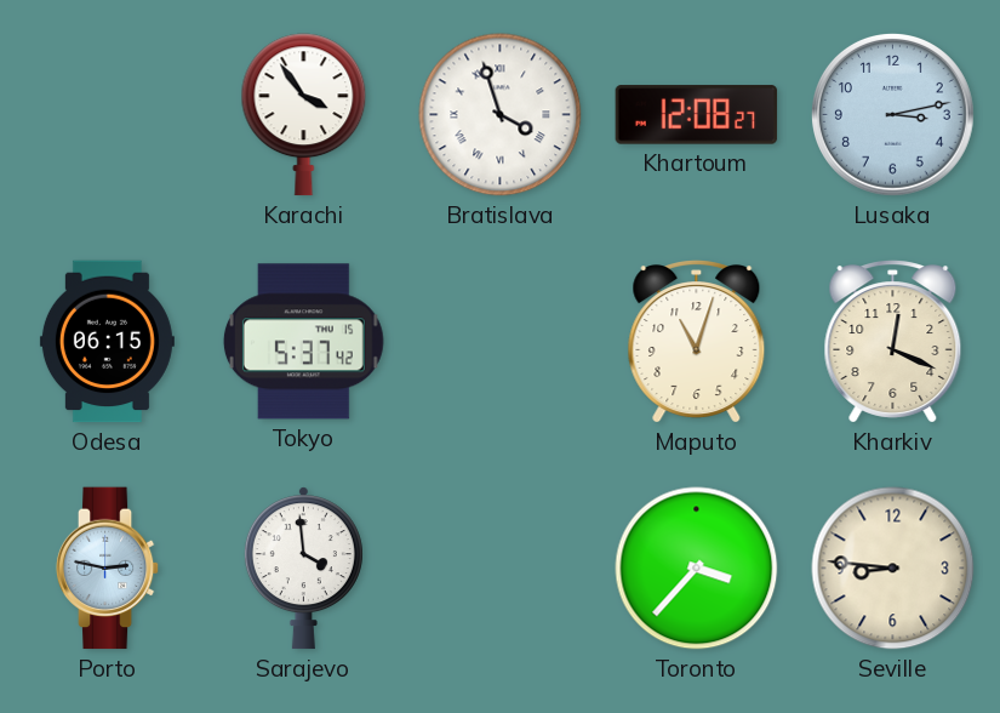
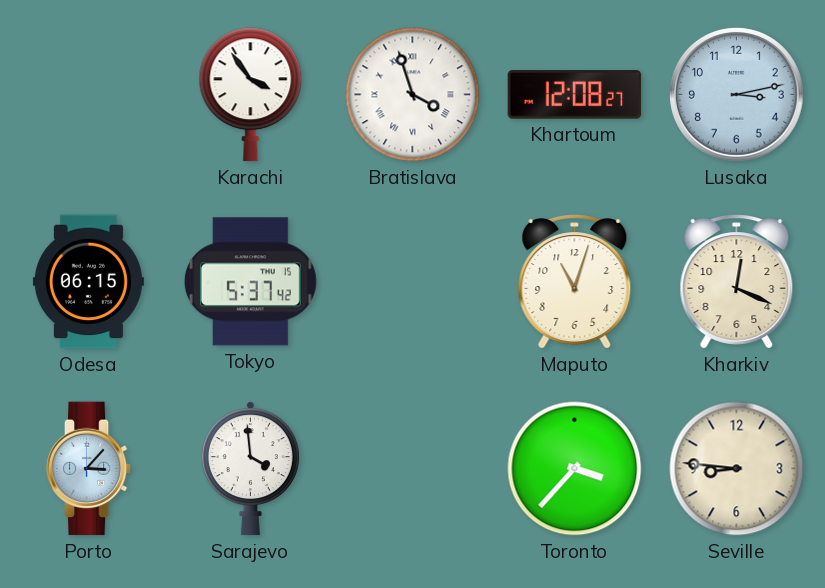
Porto: 2:47 -> 3:07
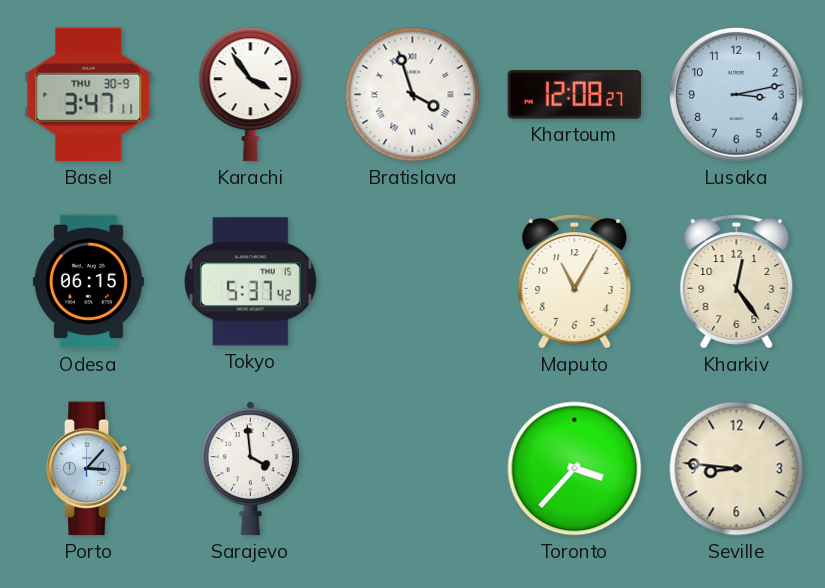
Basel: none -> 3:47
Maputo: 11:03 -> 11:05
Kharkiv: 12:19 -> 12:24
